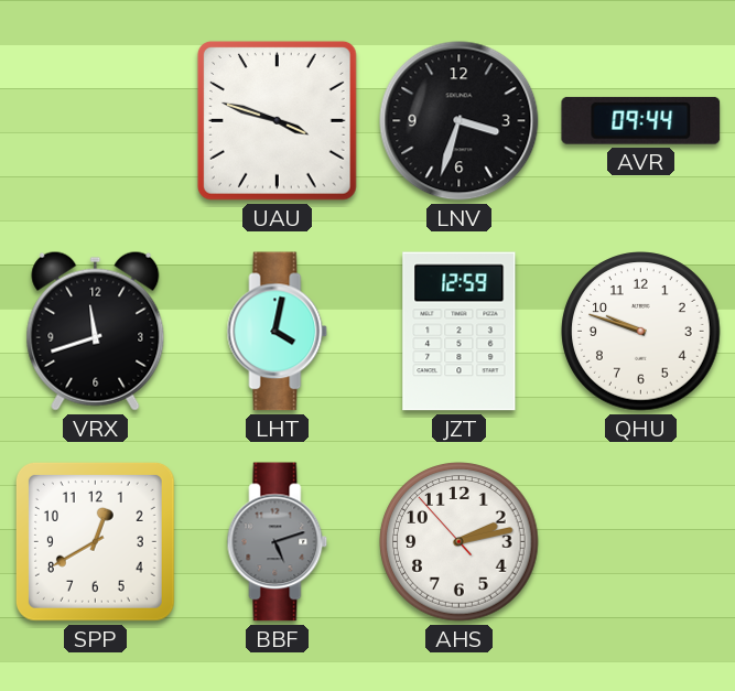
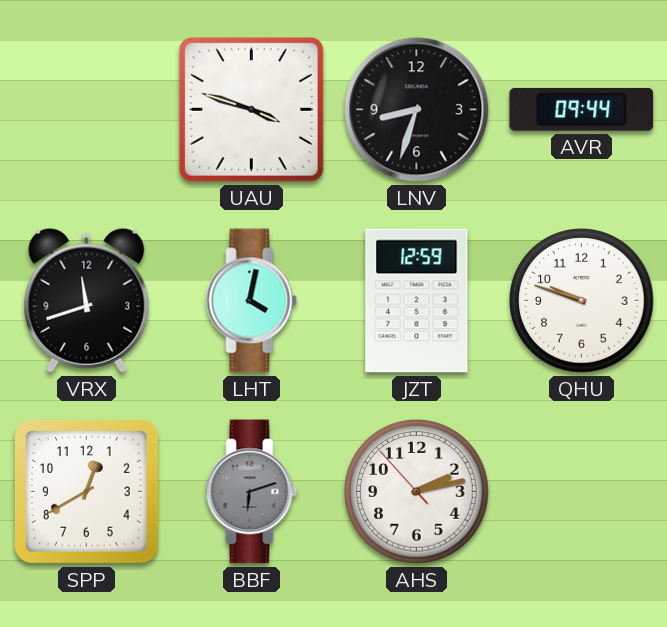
LNV: 3:33 -> 8:33
BBF: 5:12 -> 6:12
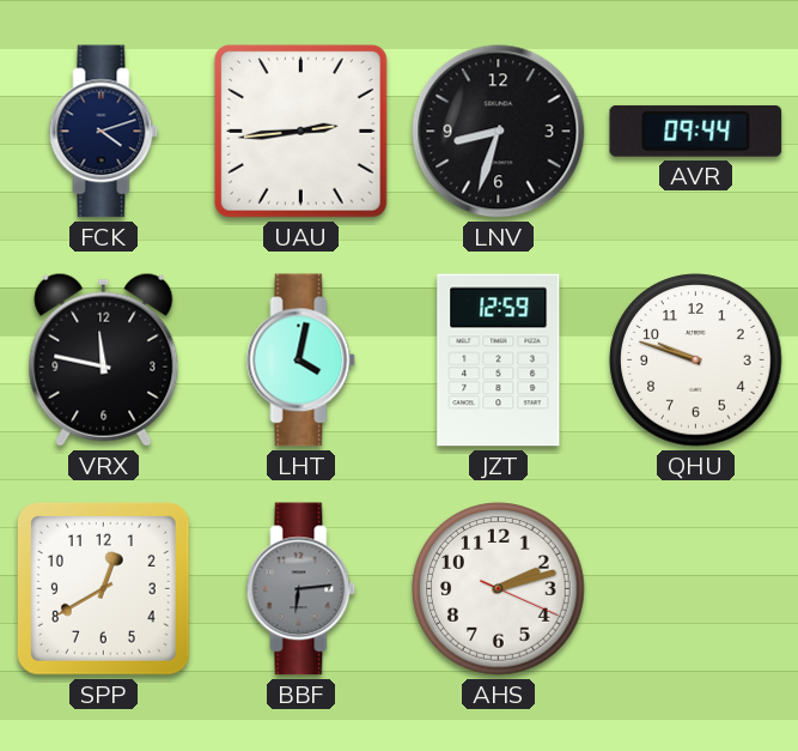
FCK: none -> 4:12
UAU: 3:48 -> 2:44
VRX: 11:42 -> 11:47
BBF: 6:12 -> 6:14
AHS: 2:12:53 -> 2:12:19
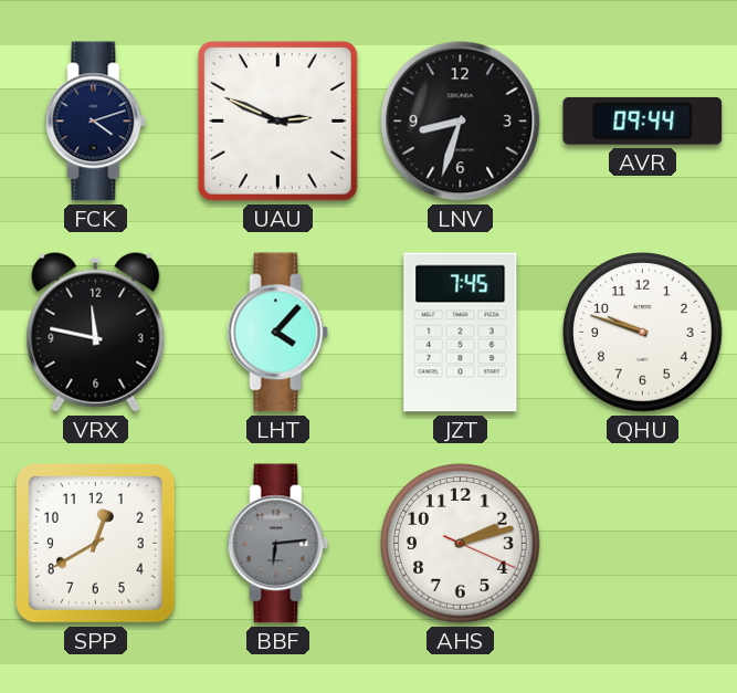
UAU: 2:44 -> 2:49
LHT: 4:02 -> 4:07
JZT: 12:59 -> 7:45
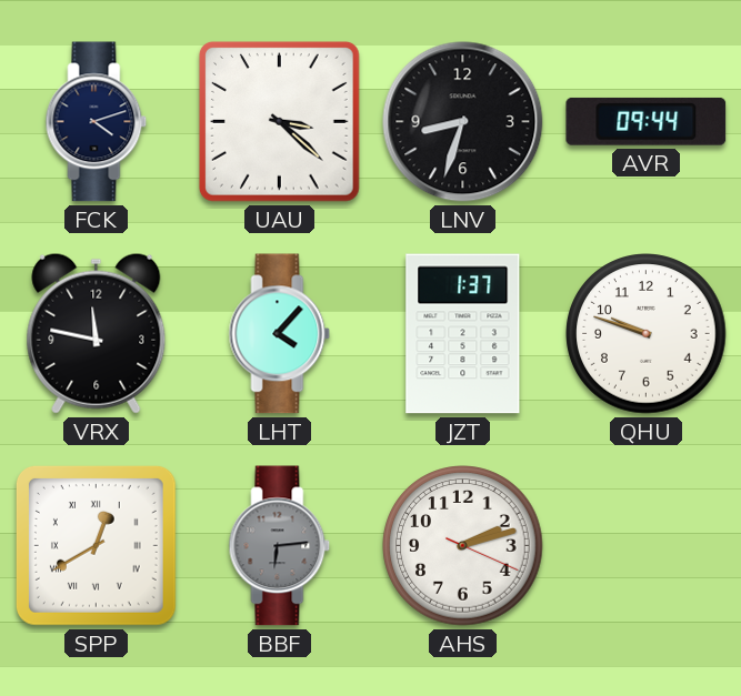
UAU: 2:49 -> 3:22
JZT: 7:45 -> 1:37
SPP numerals: Arabic -> Roman
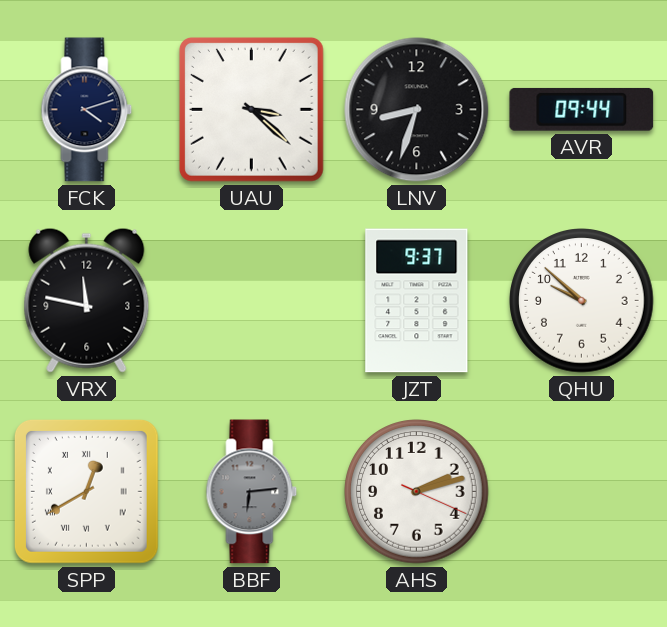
LHT: 4:07 -> none
JZT: 1:37 -> 9:37
QHU: 9:48 -> 9:52
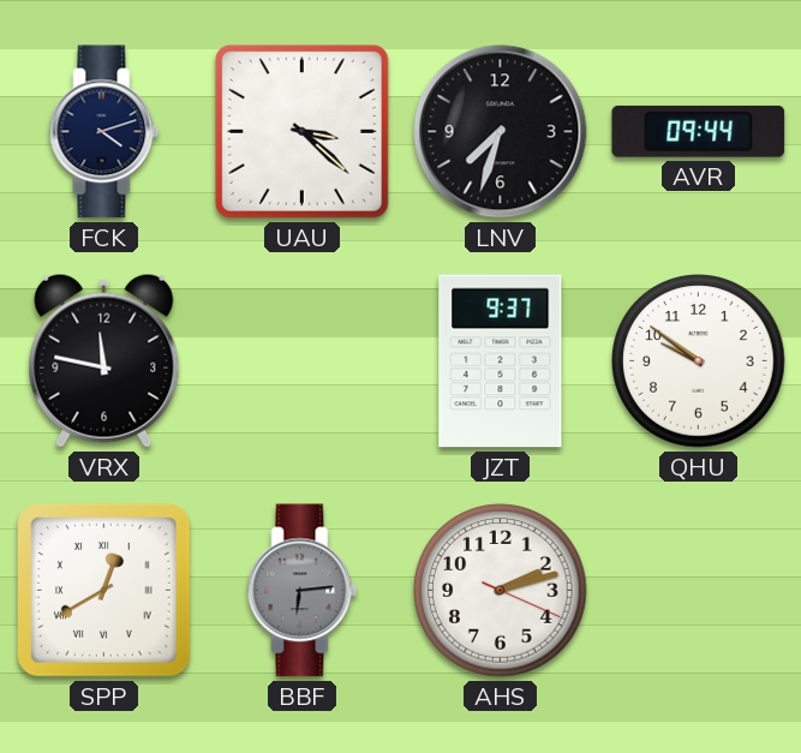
LNV: 8:33 -> 7:33
QHU: 9:52 -> 9:51
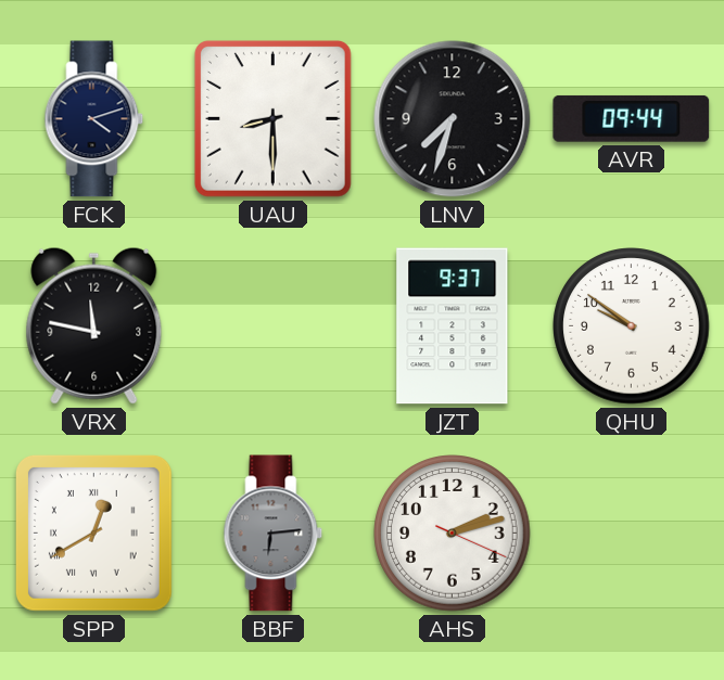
UAU: 3:22 -> 8:30
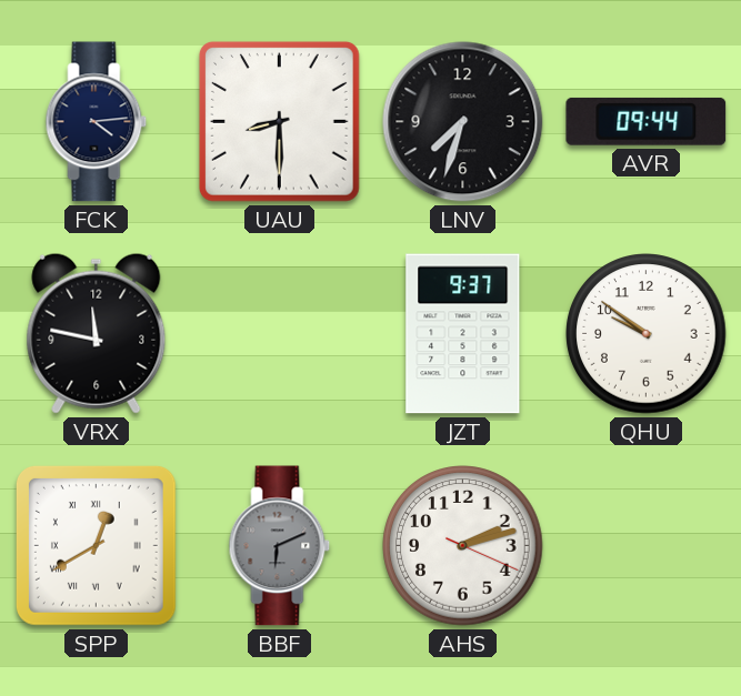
FCK: 4:12 -> 4:14
BBF: 6:14 -> 6:11
